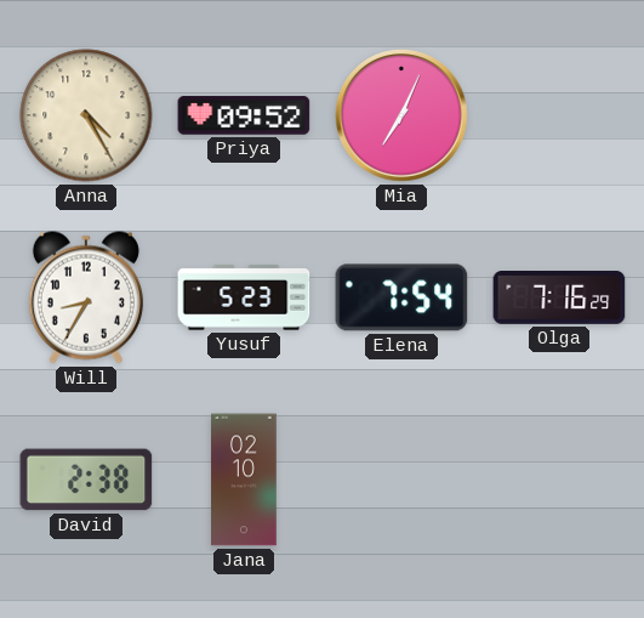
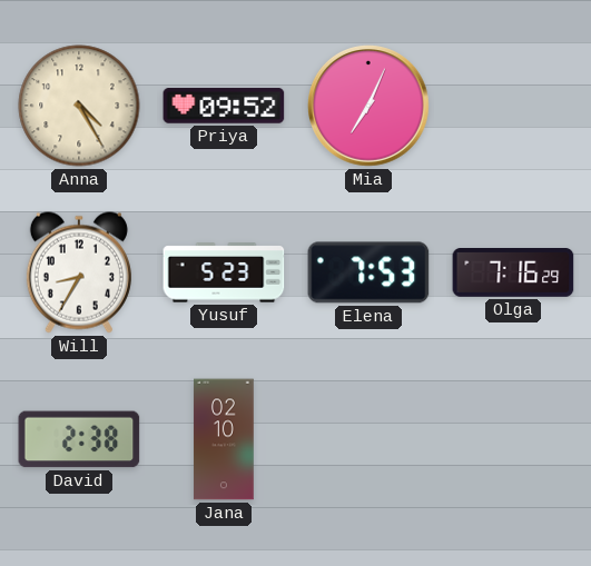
Elena: 7:54 -> 7:53
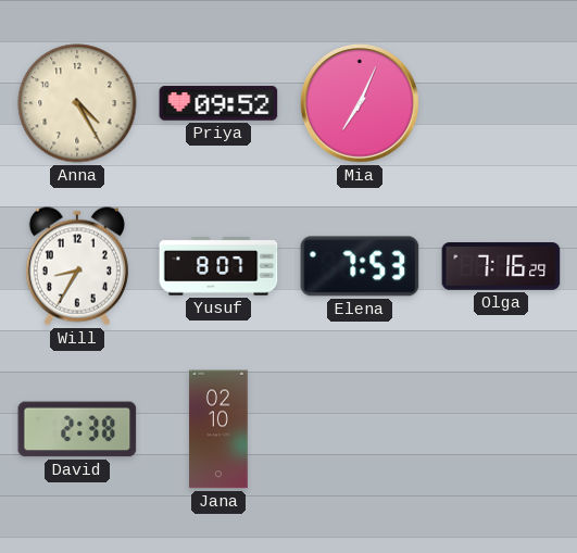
Yusuf: 5:23 -> 8:07
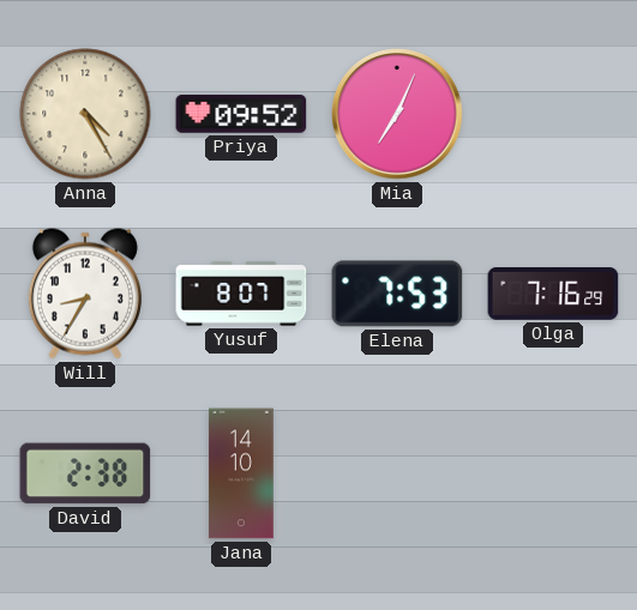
Jana: 02:10 -> 14:10
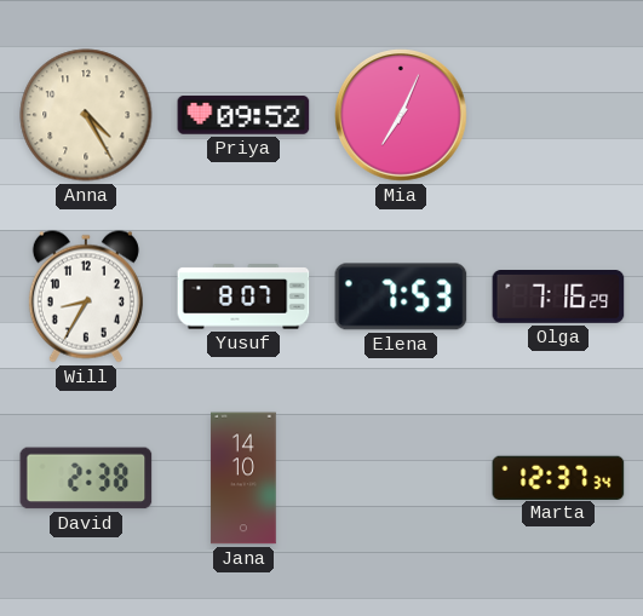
Marta: none -> 12:37
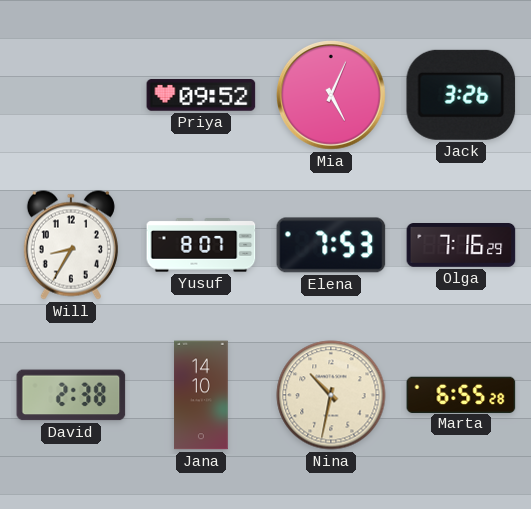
Anna: 4:25 -> none
Mia: 7:04 -> 5:04
Jack: none -> 3:26
Nina: none -> 10:32
Marta: 12:37 -> 6:55
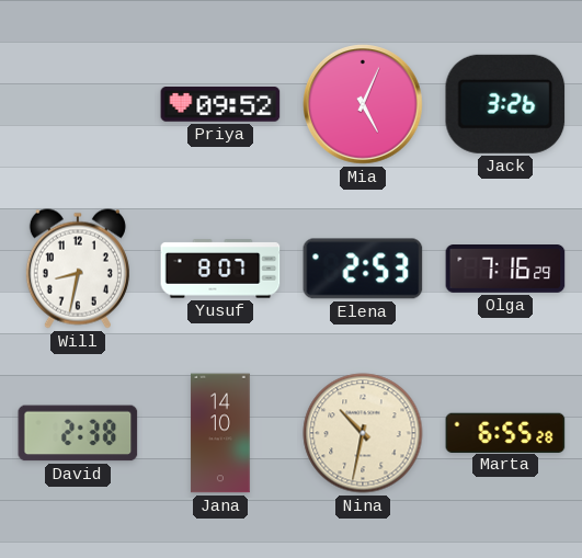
Will: 8:35 -> 8:32
Elena: 7:53 -> 2:53
